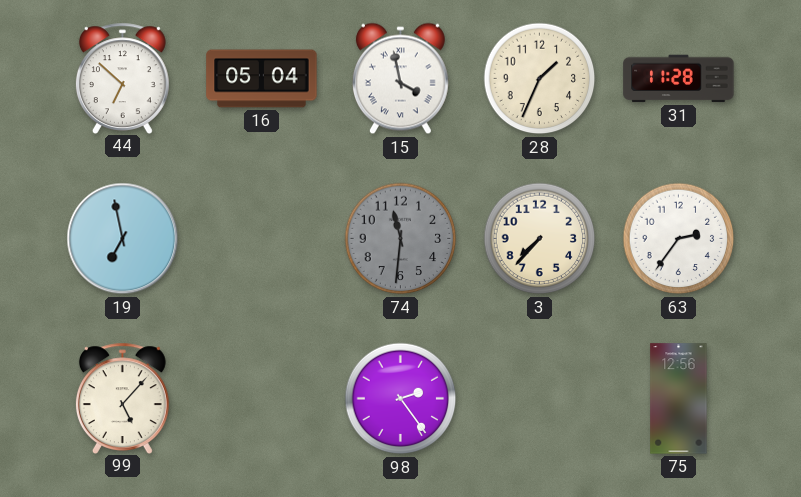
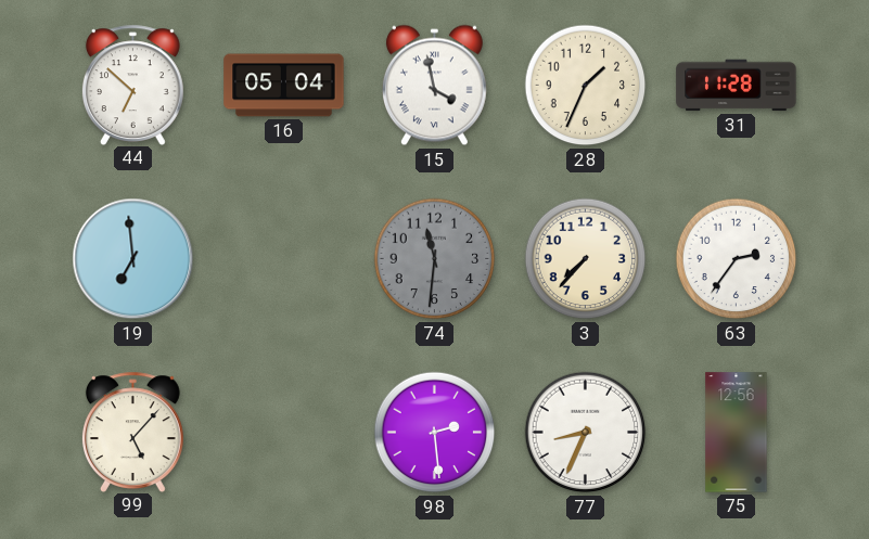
19: 6:58 -> 6:59
98: 2:24 -> 2:29
77: none -> 8:34
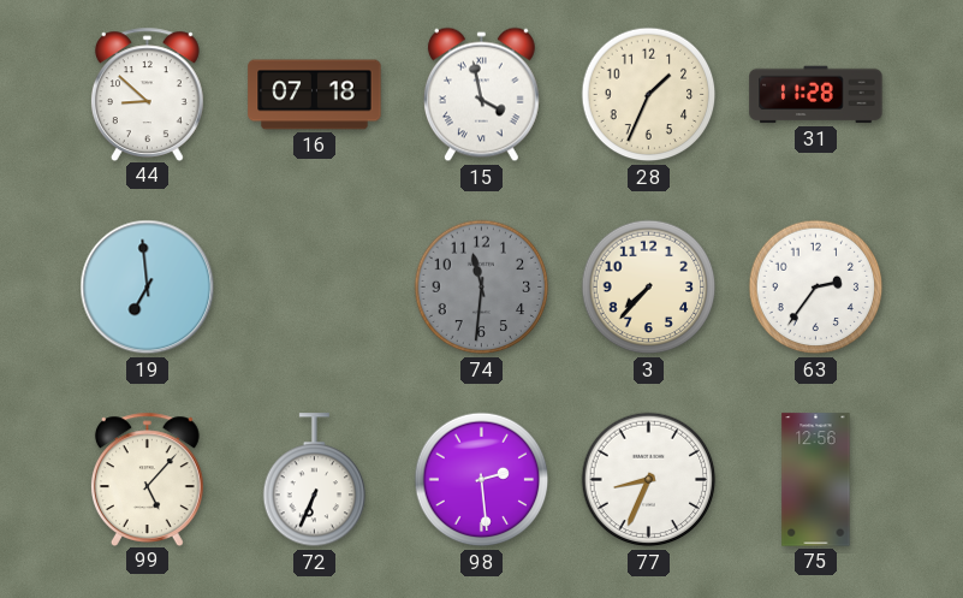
44: 6:52 -> 8:52
16: 05:04 -> 07:18
72: none -> 6:34
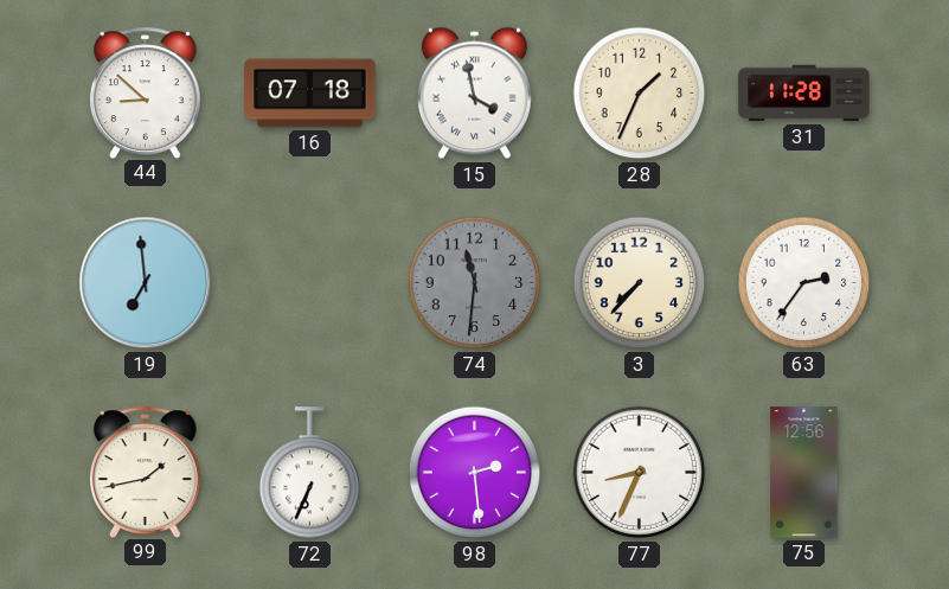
99: 5:07 -> 1:43
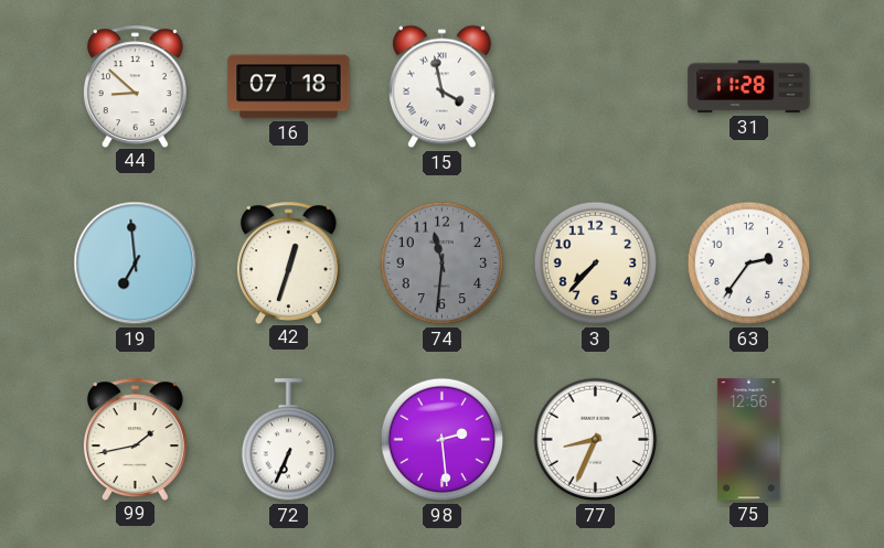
28: 1:34 -> none
42: none -> 12:33
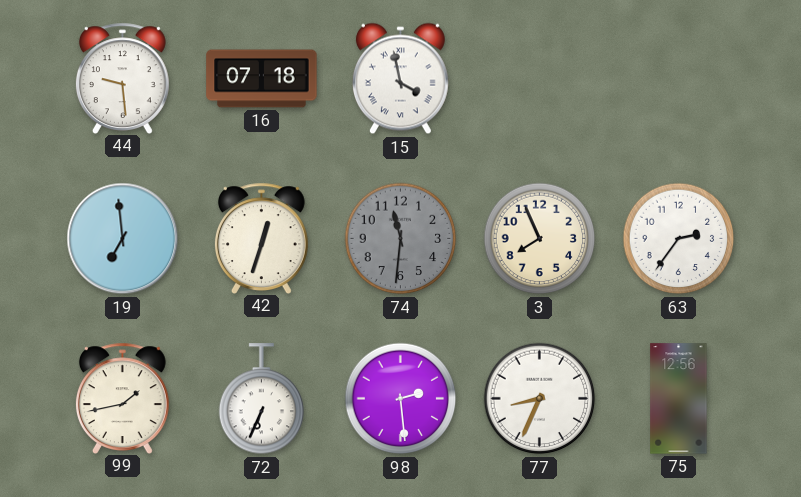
44: 8:52 -> 9:29
31: 11:28 -> none
3: 7:37 -> 7:56
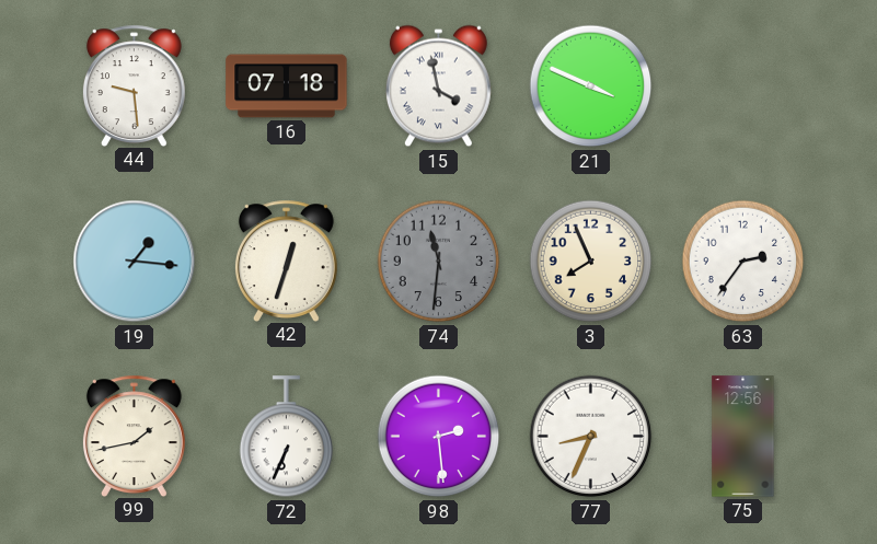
21: none -> 3:49
19: 6:59 -> 1:16
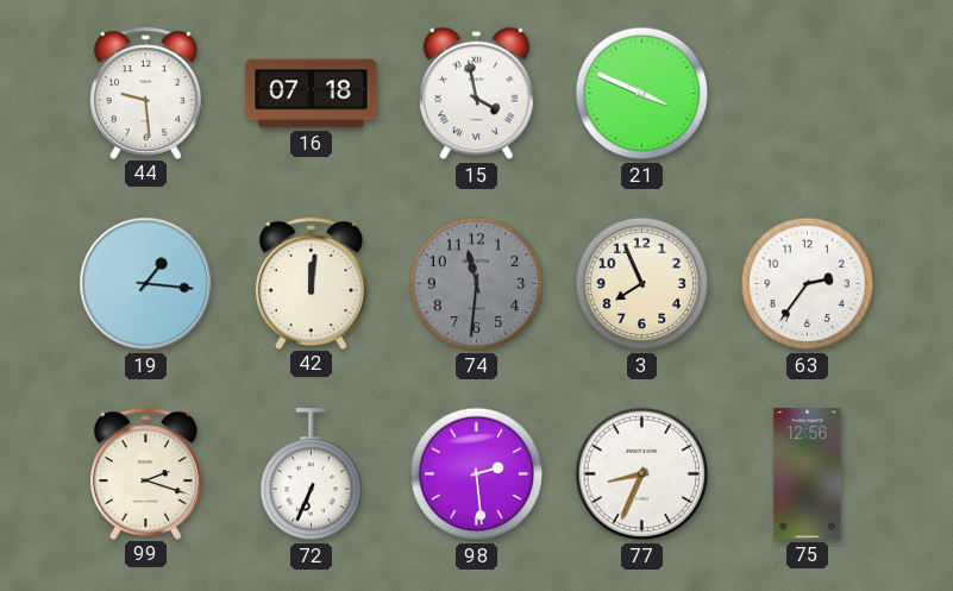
42: 12:33 -> 12:01
99: 1:43 -> 2:18
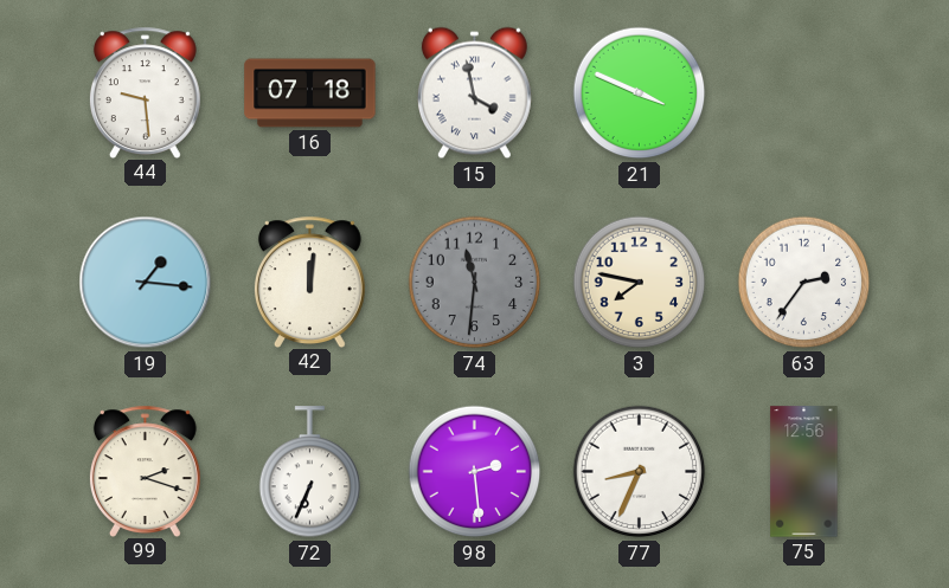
3: 7:56 -> 7:47
